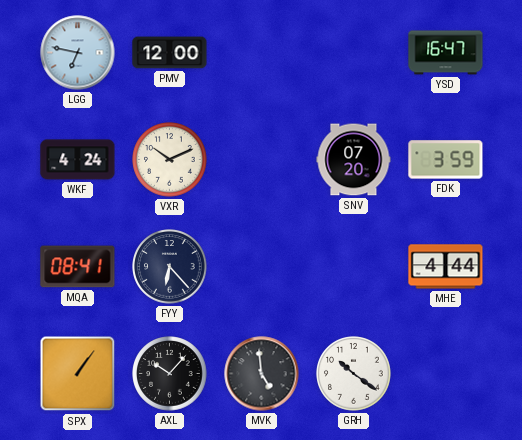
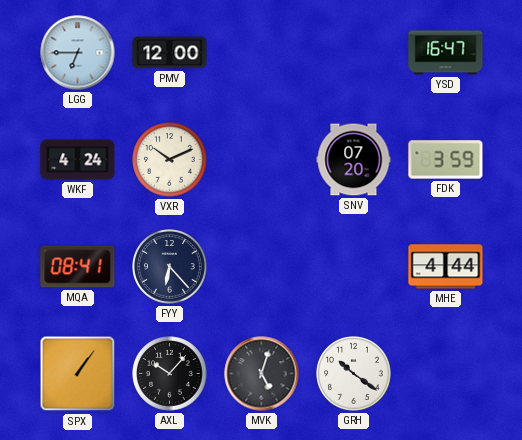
LGG: 6:47 -> 6:45
MVK: 4:59 -> 5:03
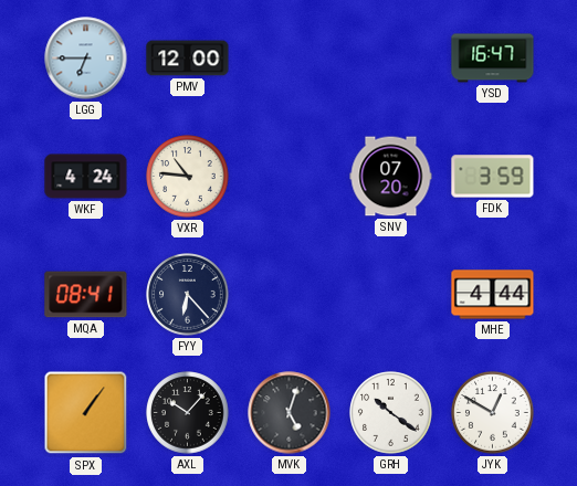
VXR: 10:11 -> 10:46
JYK: none -> 12:50
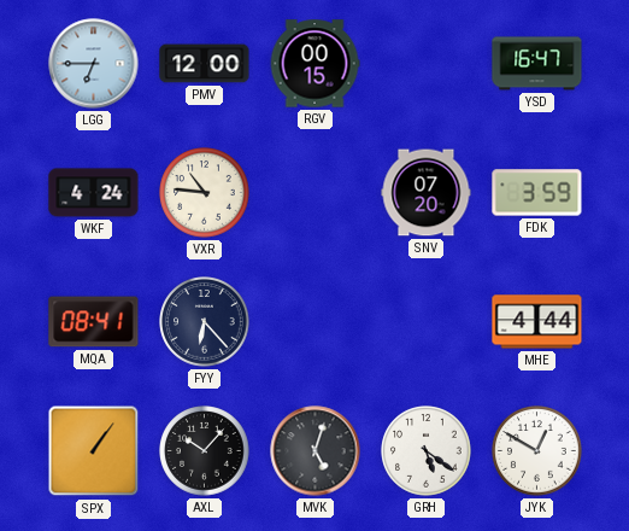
RGV: none -> 00:15
GRH: 10:21 -> 5:21
